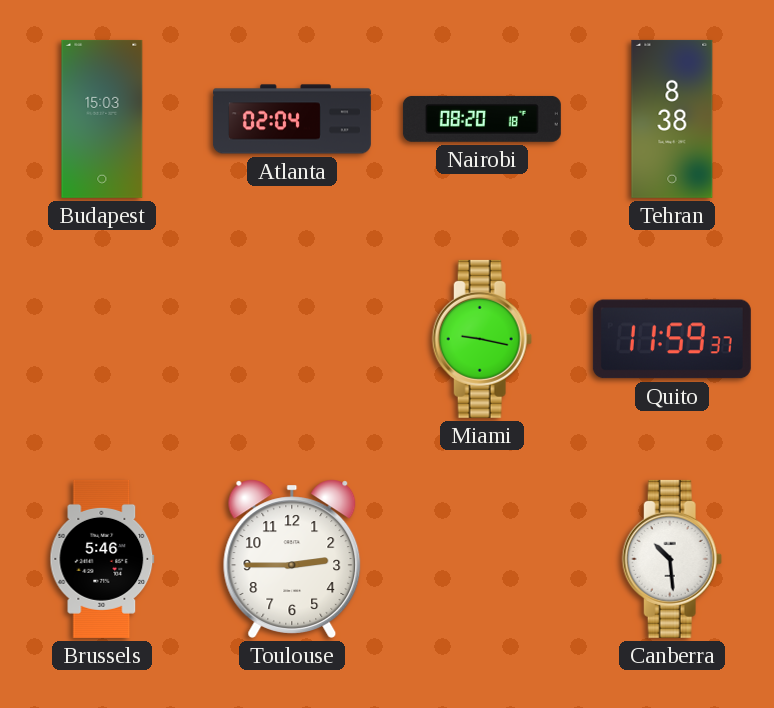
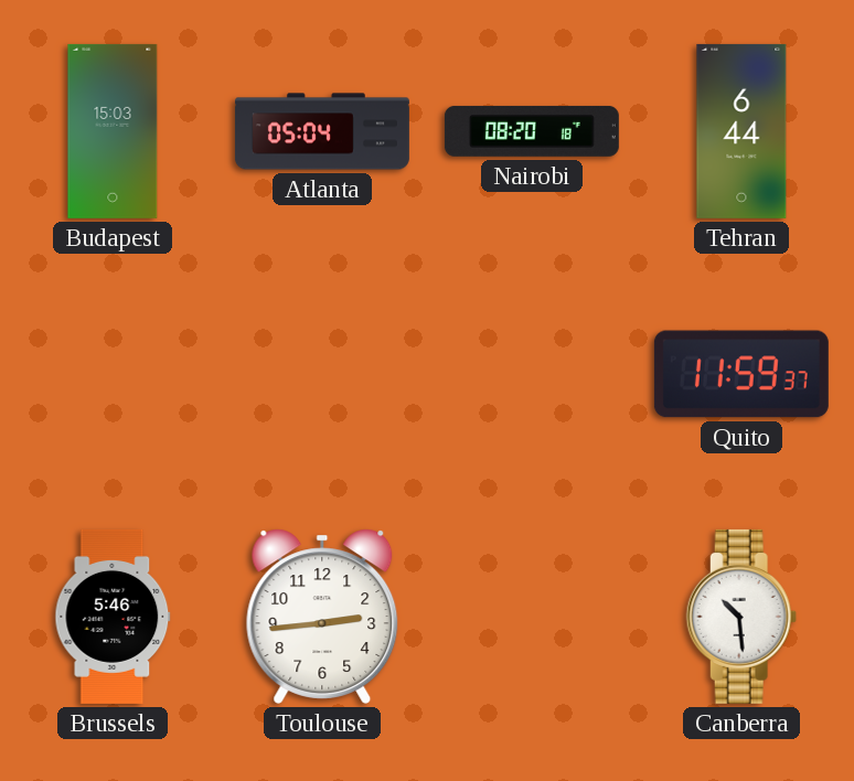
Atlanta: 02:04 -> 05:04
Tehran: 8:38 -> 6:44
Miami: 9:17 -> none
Toulouse: 2:45 -> 2:44
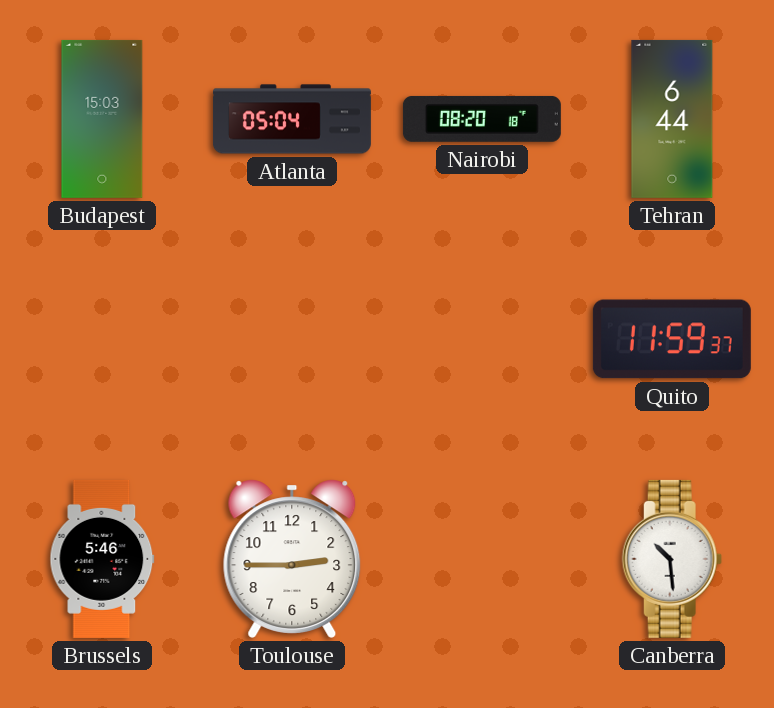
Toulouse: 2:44 -> 2:45
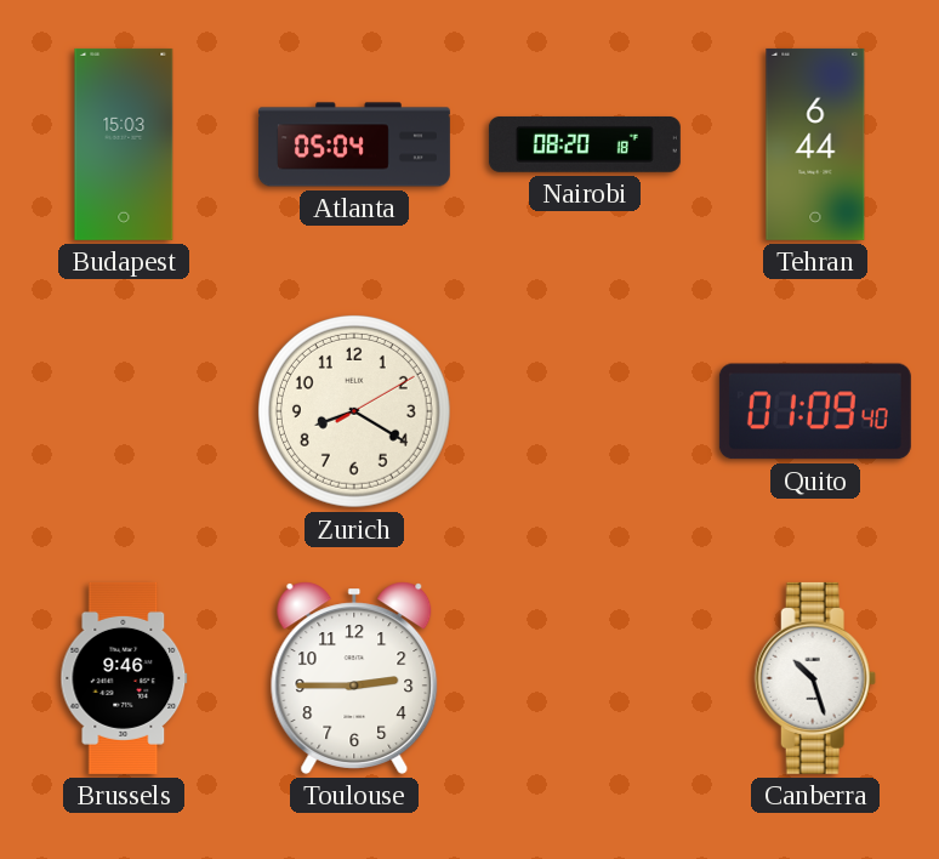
Zurich: none -> 8:20
Quito: 11:59 -> 01:09
Brussels: 5:46 -> 9:46
Canberra: 10:29 -> 10:27
